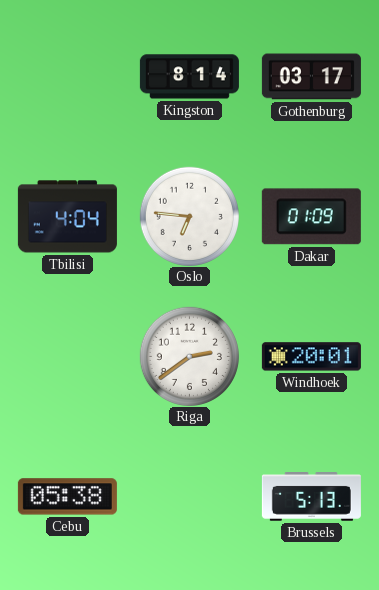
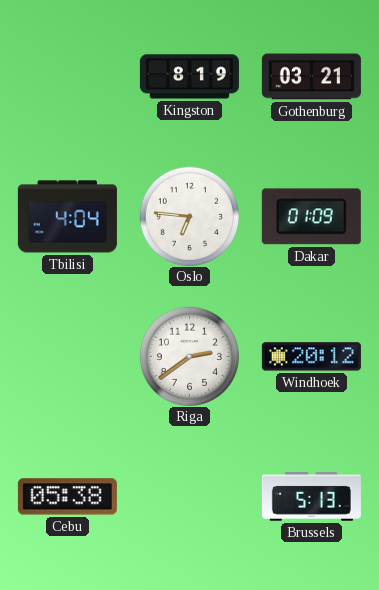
Kingston: 8:14 -> 8:19
Gothenburg: 03:17 -> 03:21
Windhoek: 20:01 -> 20:12
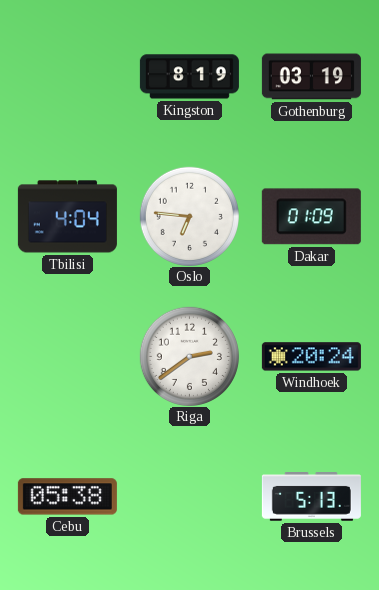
Gothenburg: 03:21 -> 03:19
Windhoek: 20:12 -> 20:24
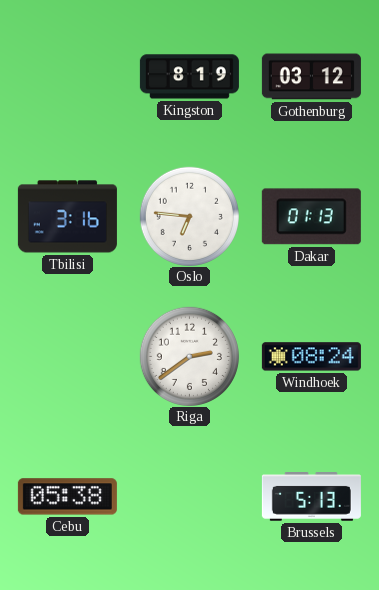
Gothenburg: 03:19 -> 03:12
Tbilisi: 4:04 -> 3:16
Dakar: 01:09 -> 01:13
Windhoek: 20:24 -> 08:24
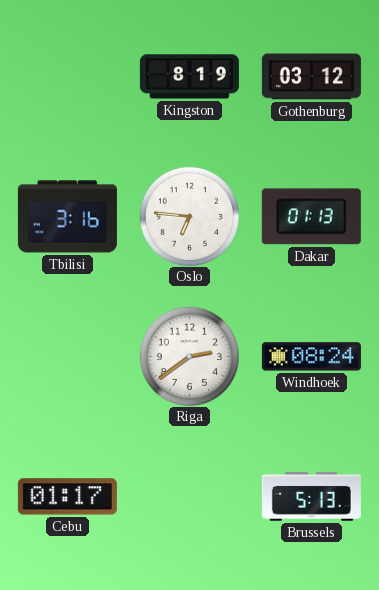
Cebu: 05:38 -> 01:17
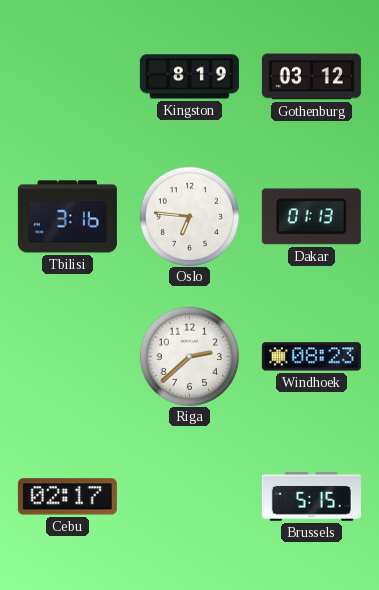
Riga: 2:39 -> 2:38
Windhoek: 08:24 -> 08:23
Cebu: 01:17 -> 02:17
Brussels: 5:13 -> 5:15
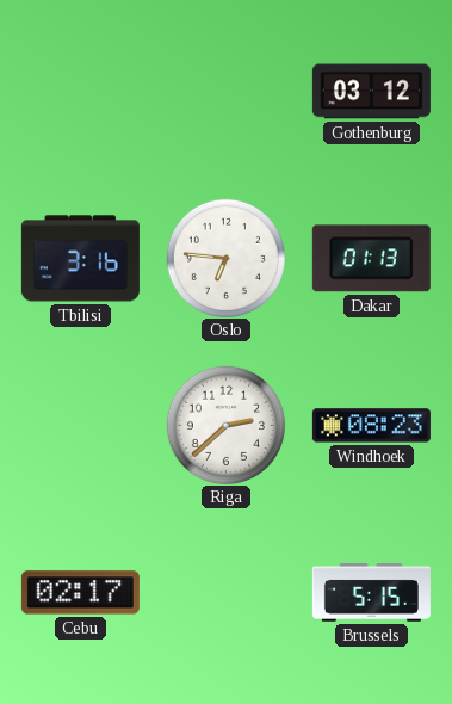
Kingston: 8:19 -> none
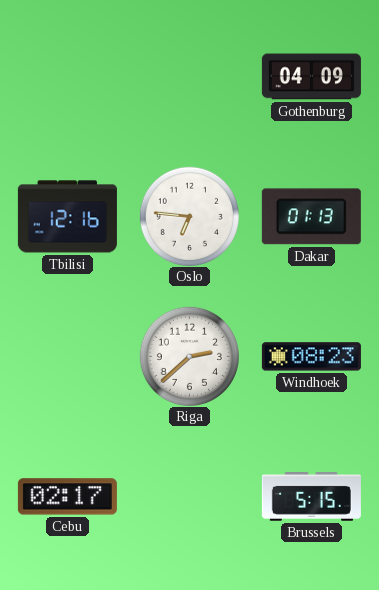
Gothenburg: 03:12 -> 04:09
Tbilisi: 3:16 -> 12:16
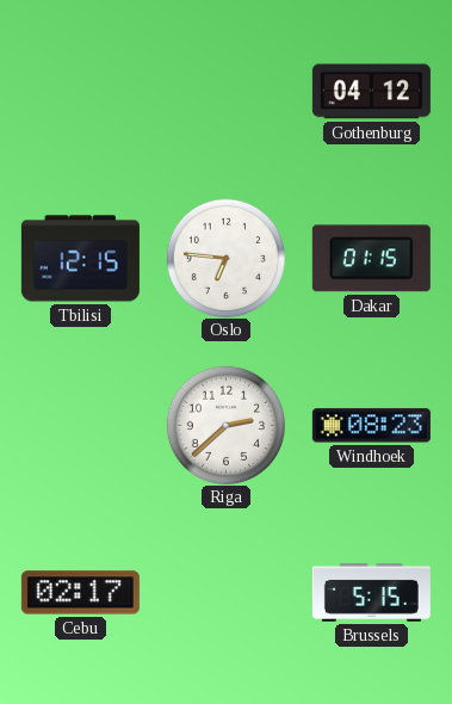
Gothenburg: 04:09 -> 04:12
Tbilisi: 12:16 -> 12:15
Dakar: 01:13 -> 01:15
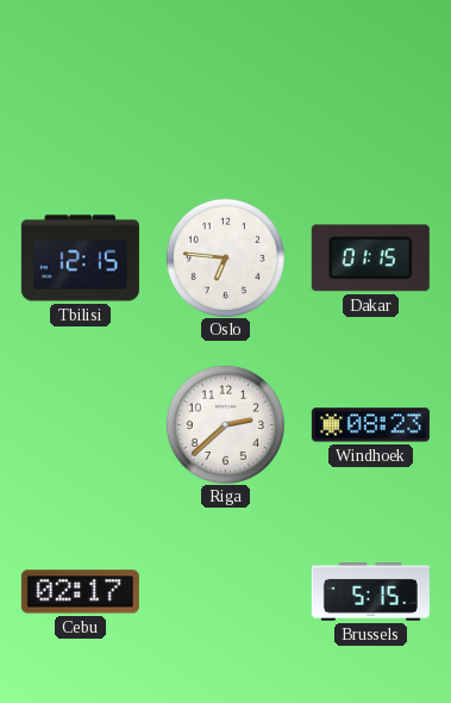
Gothenburg: 04:12 -> none
